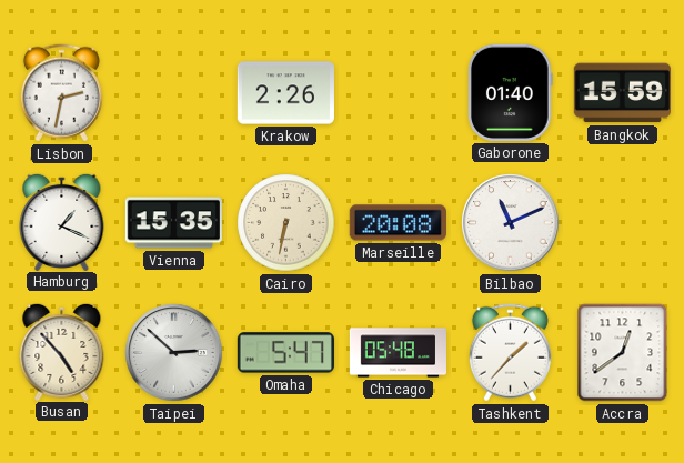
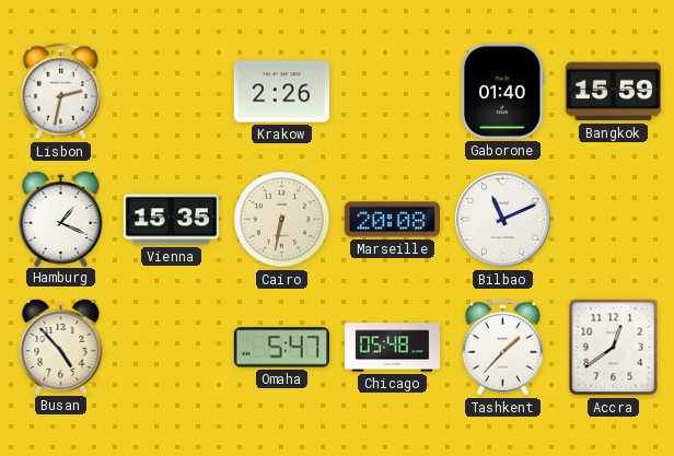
Taipei: 2:52 -> none
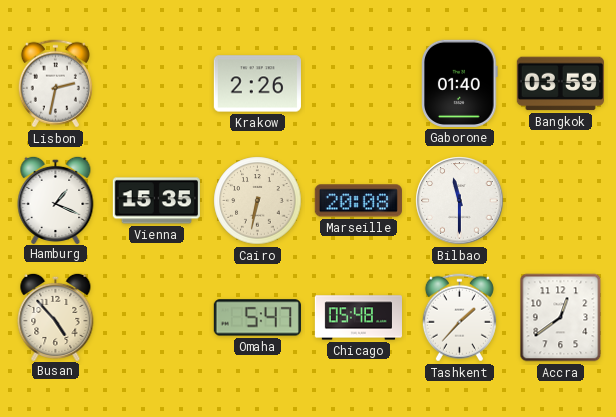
Bangkok: 15:59 -> 03:59
Bilbao: 11:11 -> 11:30
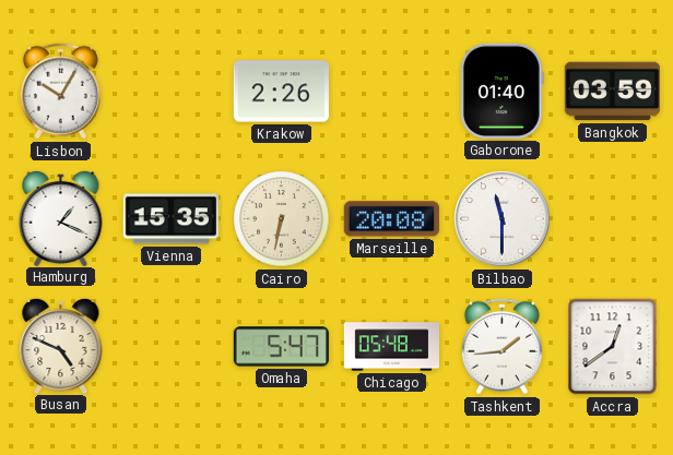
Lisbon: 2:32 -> 10:05
Busan: 4:53 -> 4:49
Tashkent: 1:37 -> 1:44
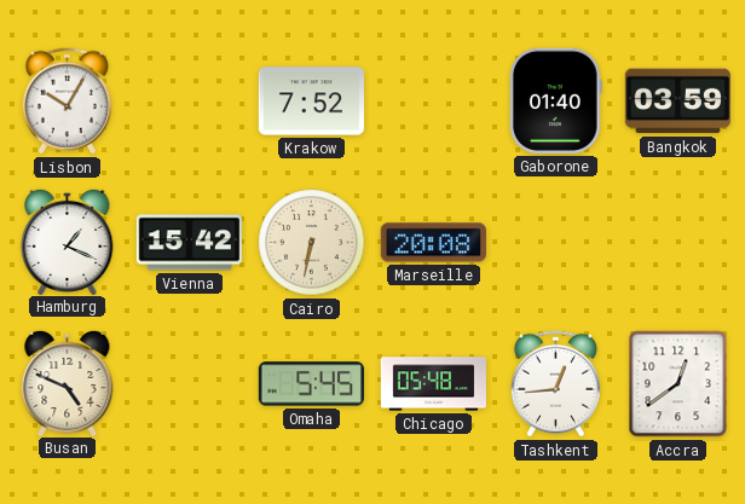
Krakow: 2:26 -> 7:52
Vienna: 15:35 -> 15:42
Bilbao: 11:30 -> none
Omaha: 5:47 -> 5:45
Tashkent: 1:44 -> 12:44
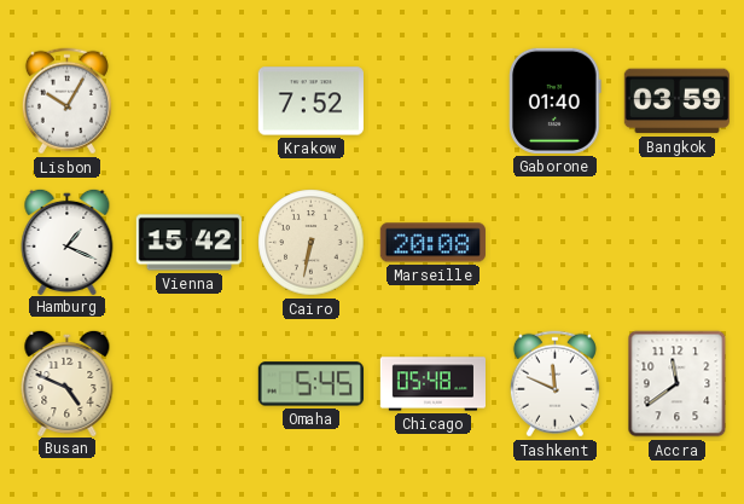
Tashkent: 12:44 -> 11:49
Accra: 12:39 -> 11:39
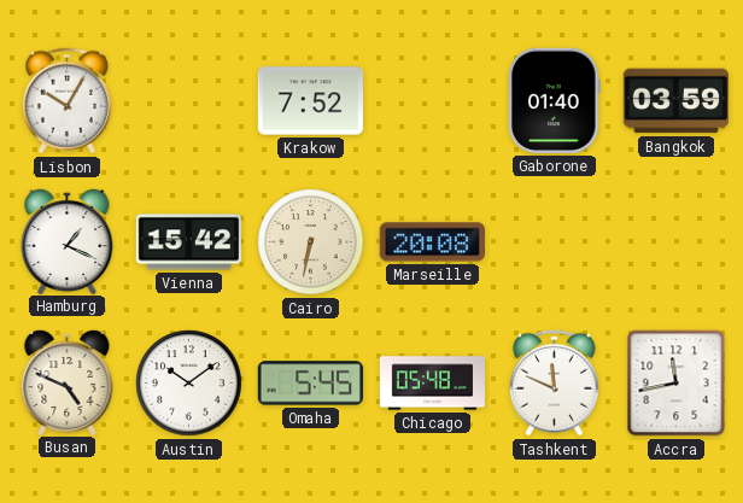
Austin: none -> 10:09
Accra: 11:39 -> 11:43
